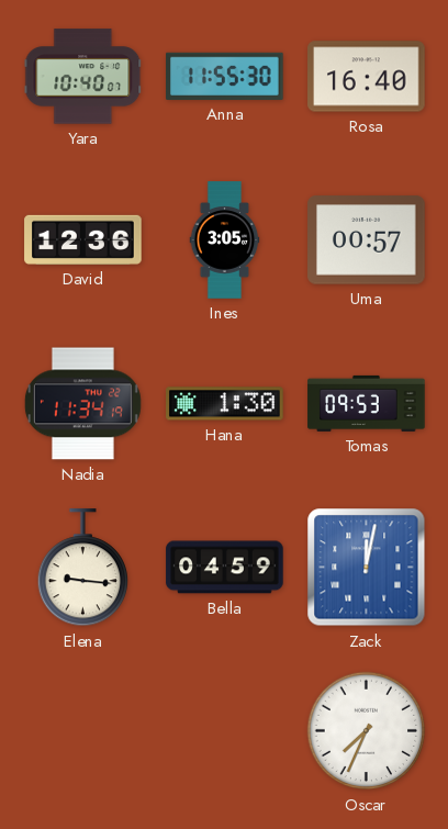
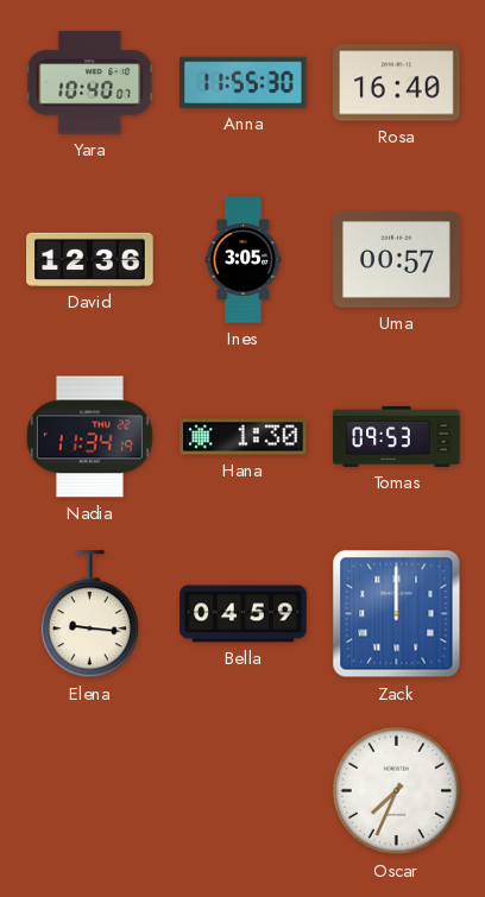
Zack: 12:02 -> 12:00
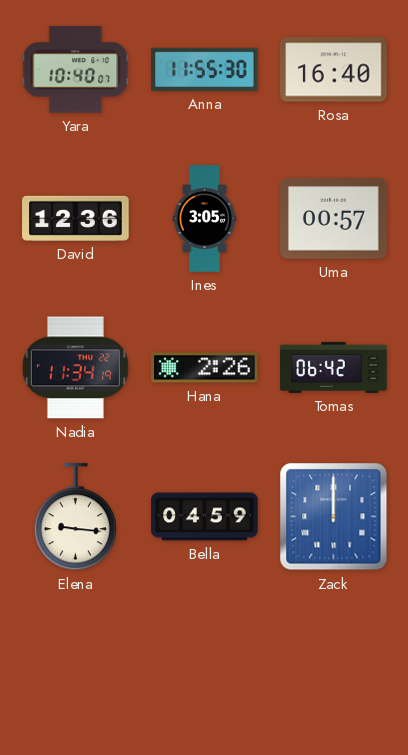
Hana: 1:30 -> 2:26
Tomas: 09:53 -> 06:42
Oscar: 7:34 -> none
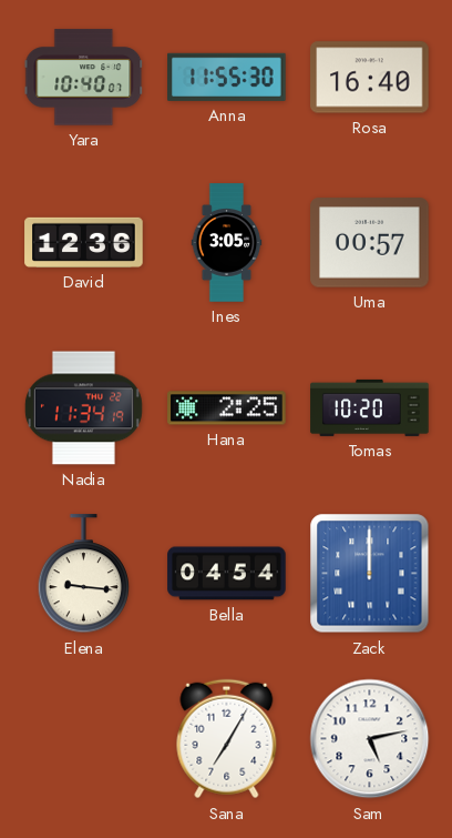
Hana: 2:26 -> 2:25
Tomas: 06:42 -> 10:20
Bella: 04:59 -> 04:54
Sana: none -> 7:05
Sam: none -> 5:13
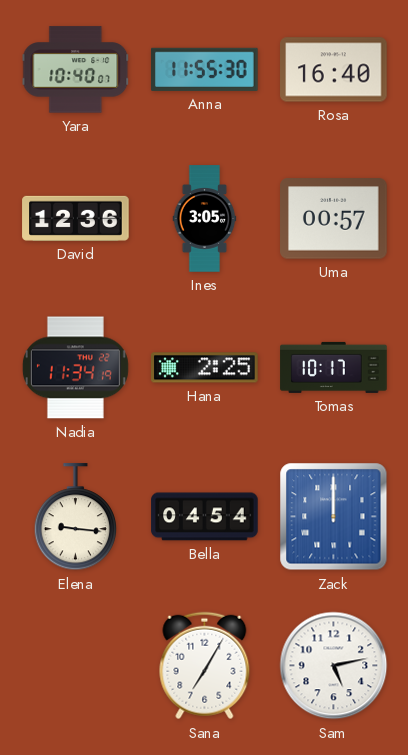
Tomas: 10:20 -> 10:17
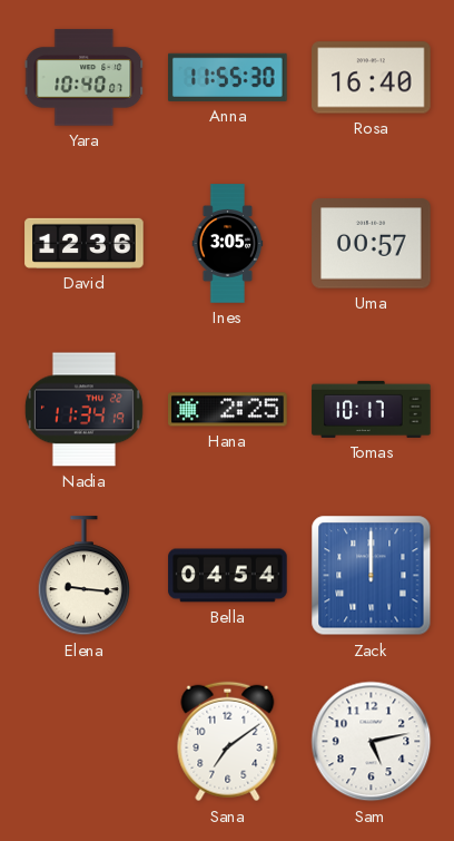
Sana: 7:05 -> 7:09
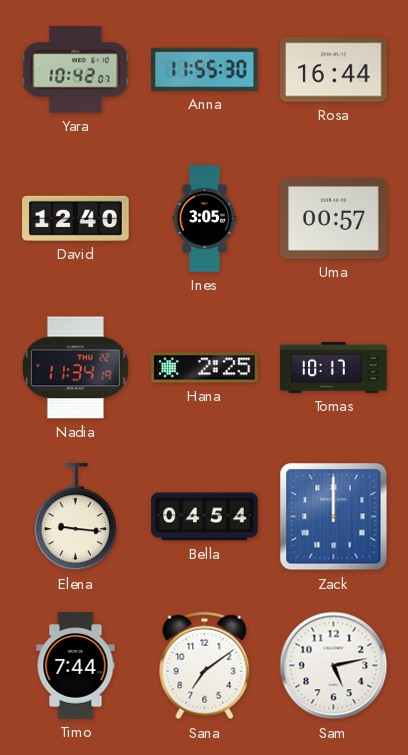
Yara: 10:40 -> 10:42
Rosa: 16:40 -> 16:44
David: 12:36 -> 12:40
Timo: none -> 7:44
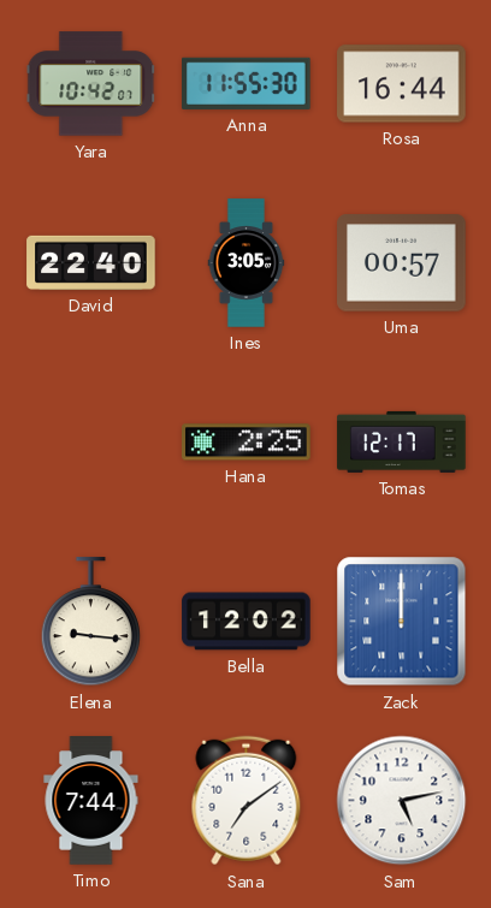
David: 12:40 -> 22:40
Nadia: 11:34 -> none
Tomas: 10:17 -> 12:17
Bella: 04:54 -> 12:02
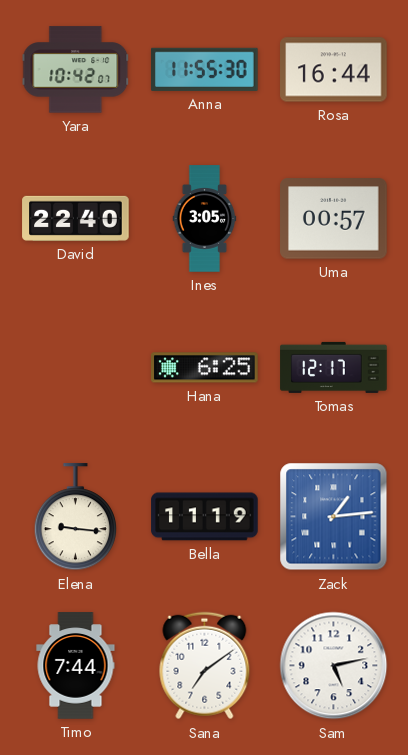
Hana: 2:25 -> 6:25
Bella: 12:02 -> 11:19
Zack: 12:00 -> 1:14
